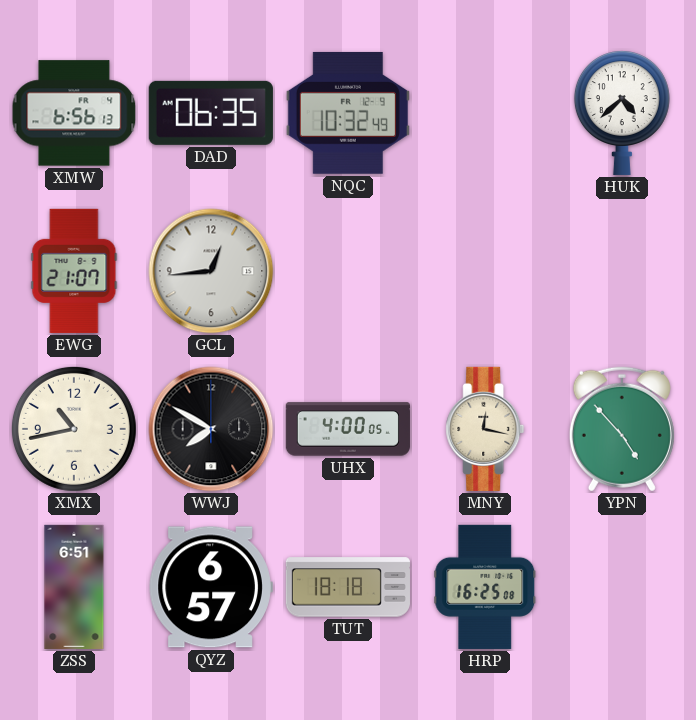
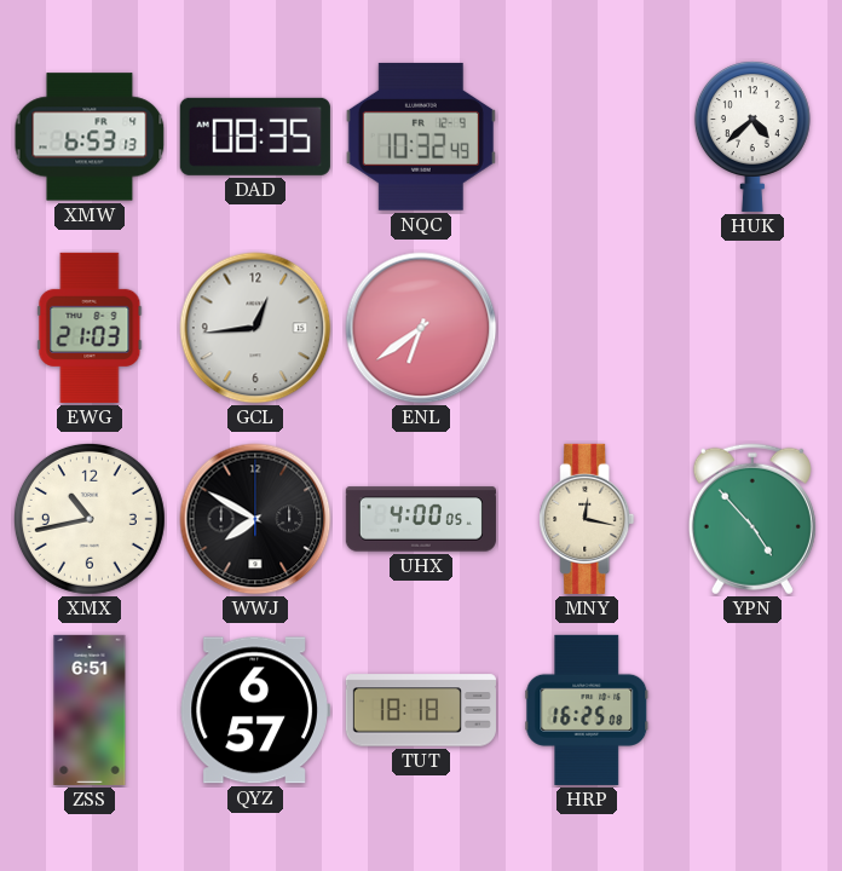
XMW: 6:56 -> 6:53
DAD: 06:35 -> 08:35
EWG: 21:07 -> 21:03
ENL: none -> 6:39
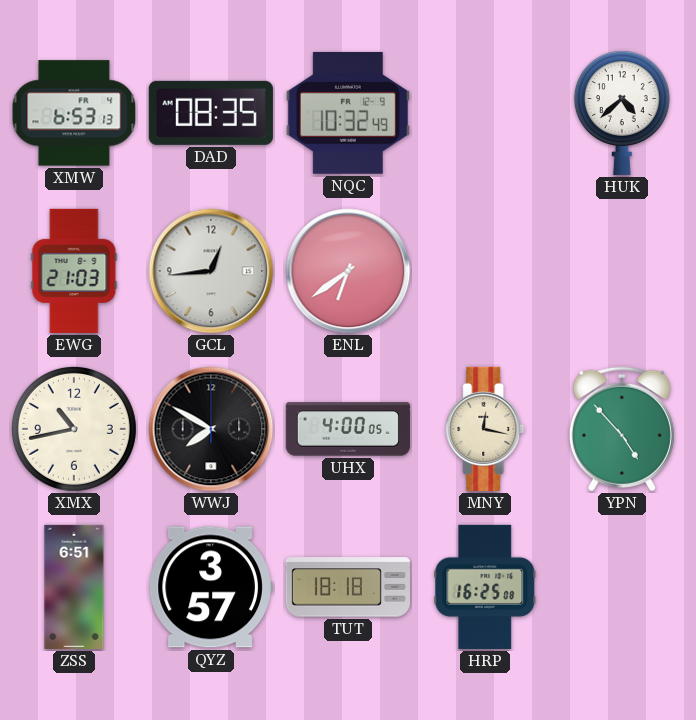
QYZ: 6:57 -> 3:57
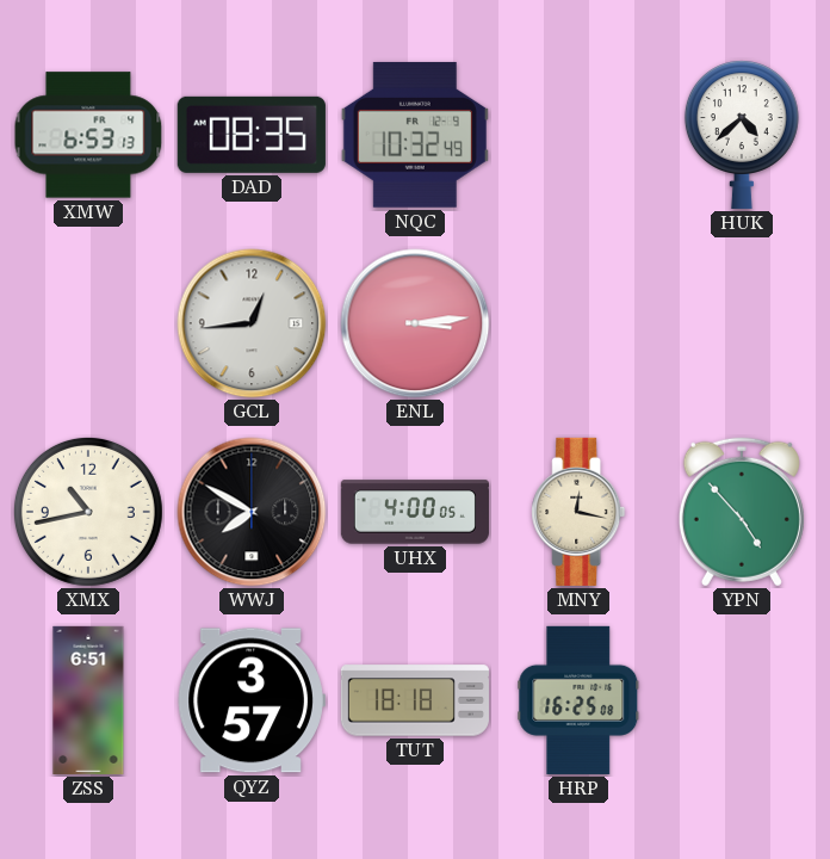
EWG: 21:03 -> none
ENL: 6:39 -> 3:14
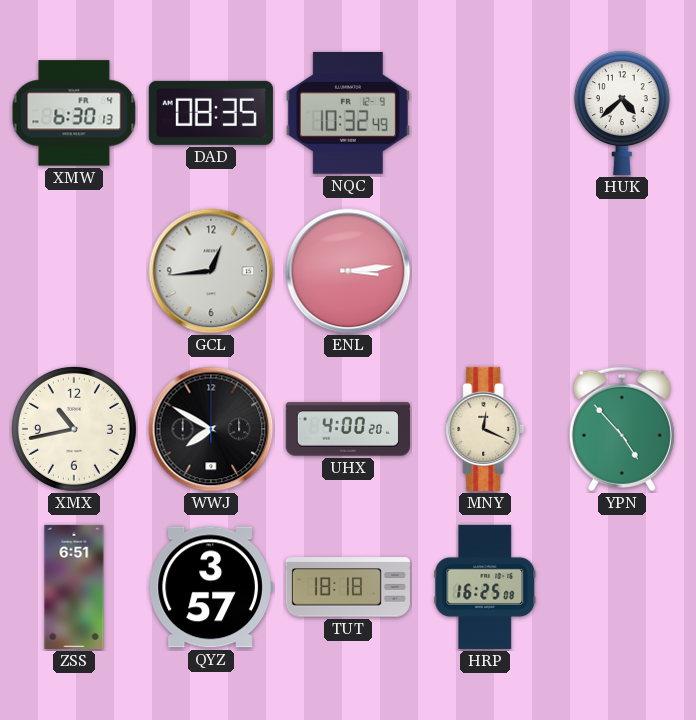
XMW: 6:53 -> 6:30
UHX: 4:00:05 -> 4:00:20
MNY: 12:17 -> 12:19
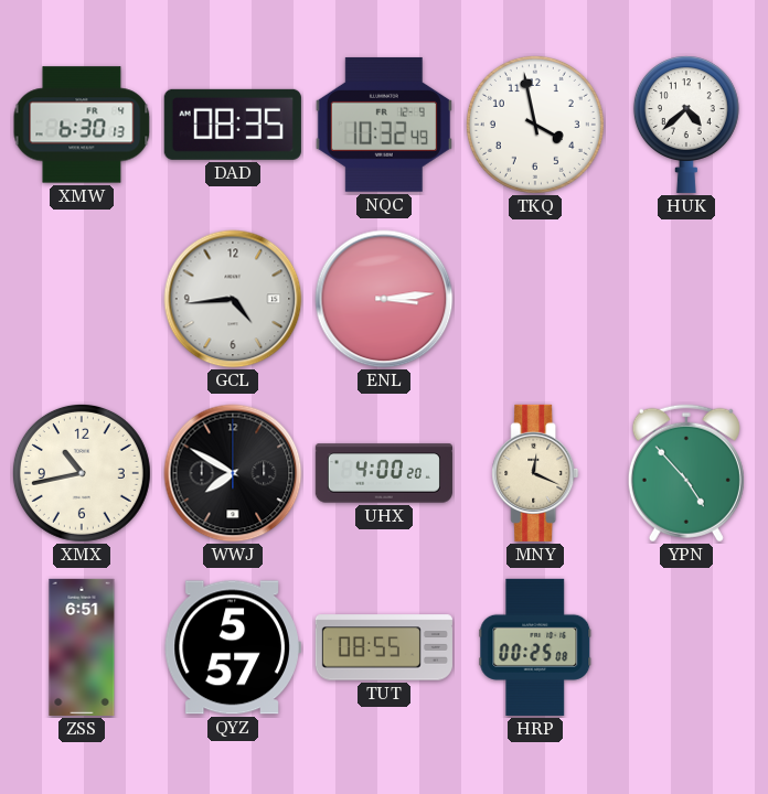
TKQ: none -> 3:58
GCL: 12:44 -> 4:44
QYZ: 3:57 -> 5:57
TUT: 18:18 -> 08:55
HRP: 16:25 -> 00:25
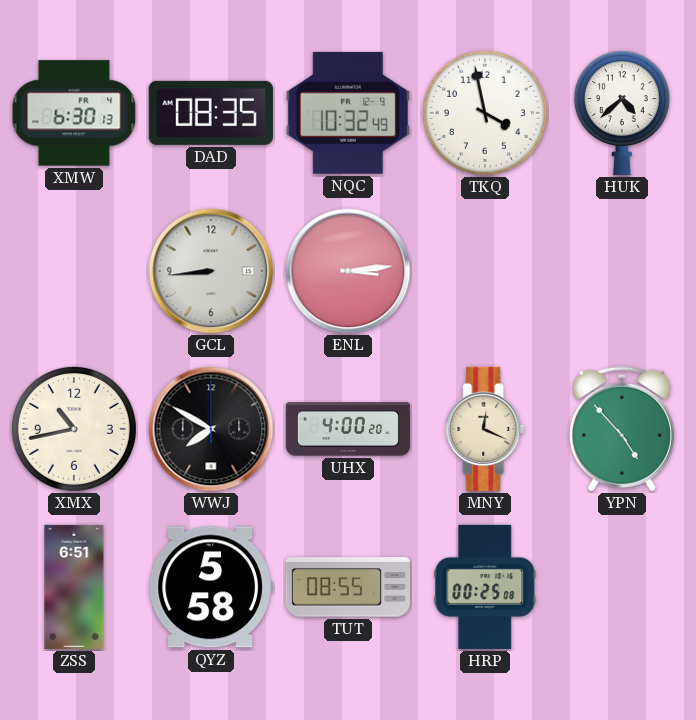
GCL: 4:44 -> 8:44
QYZ: 5:57 -> 5:58
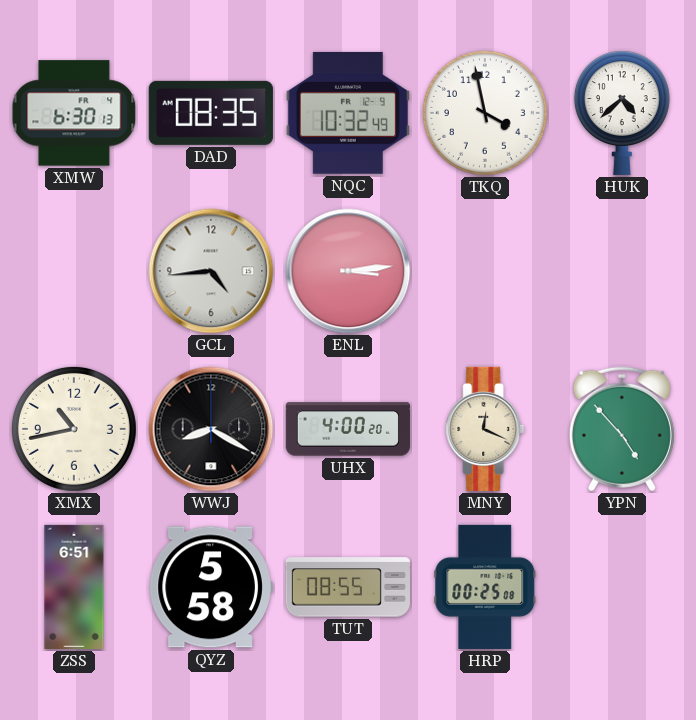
GCL: 8:44 -> 4:44
WWJ: 7:50 -> 8:20
